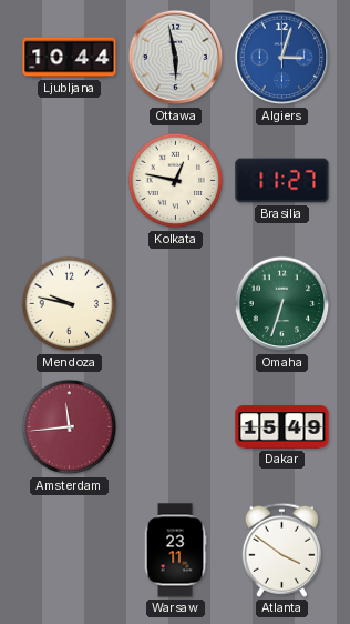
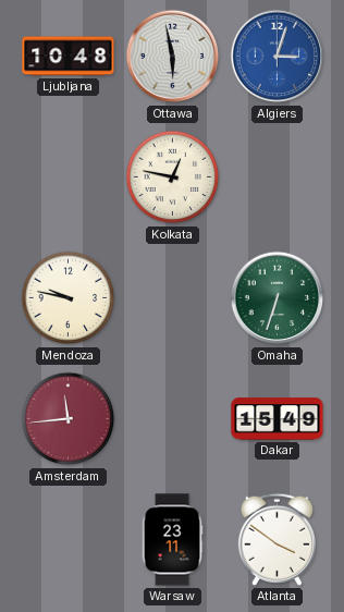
Ljubljana: 10:44 -> 10:48
Brasilia: 11:27 -> none
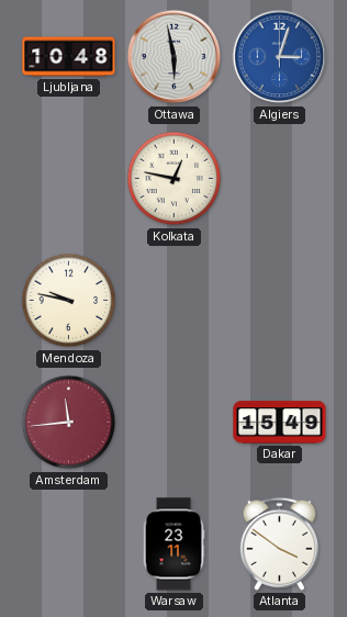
Omaha: 6:33 -> none
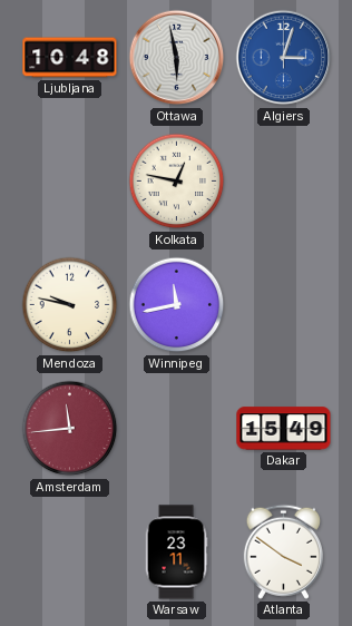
Winnipeg: none -> 11:43
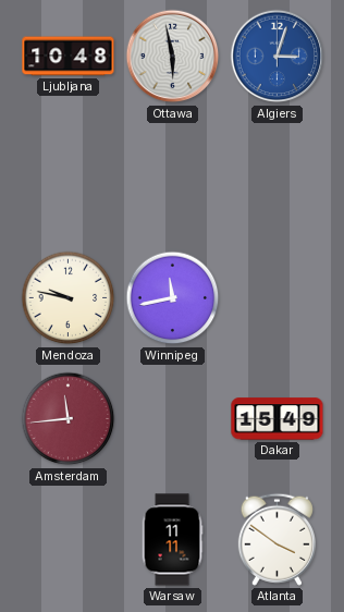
Kolkata: 12:47 -> none
Warsaw: 23:11 -> 11:11
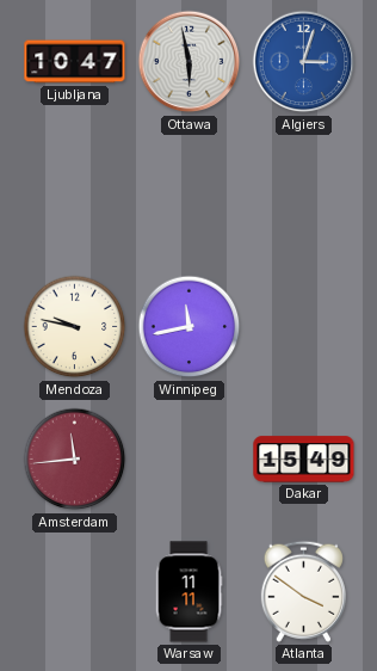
Ljubljana: 10:48 -> 10:47
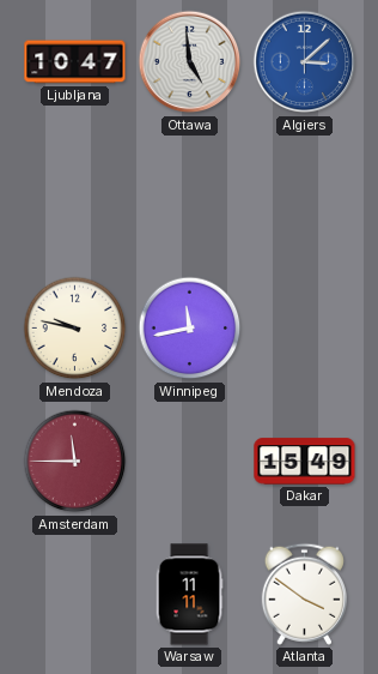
Ottawa: 5:58 -> 4:59
Algiers: 3:03 -> 3:08
Amsterdam: 11:44 -> 11:45
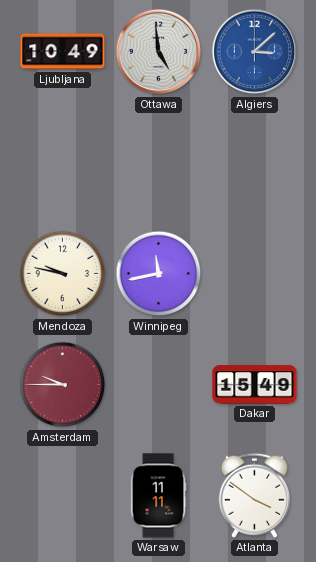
Ljubljana: 10:47 -> 10:49
Amsterdam: 11:45 -> 9:45
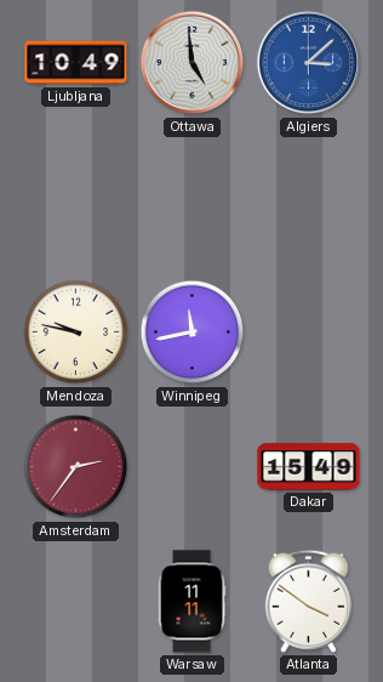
Amsterdam: 9:45 -> 2:36
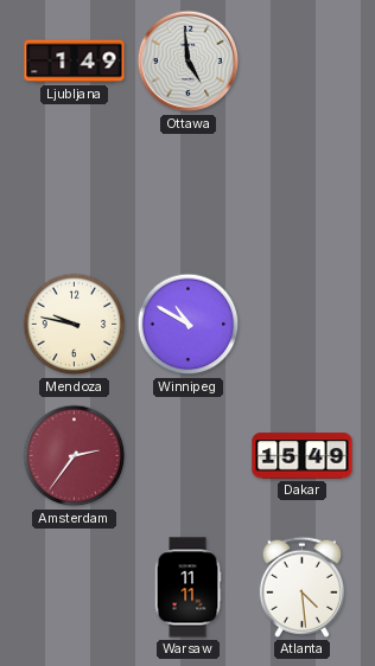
Ljubljana: 10:49 -> 1:49
Algiers: 3:08 -> none
Winnipeg: 11:43 -> 10:50
Atlanta: 3:51 -> 4:29
